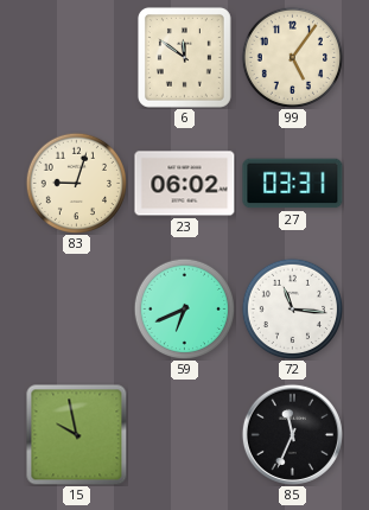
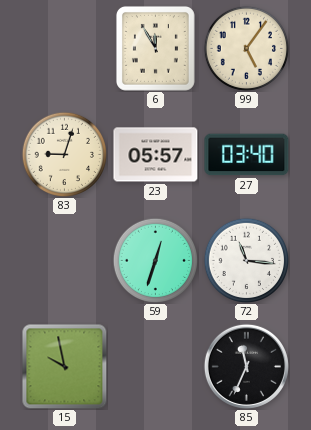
6: 11:51 -> 11:55
23: 06:02 -> 05:57
27: 03:31 -> 03:40
59: 6:41 -> 12:33
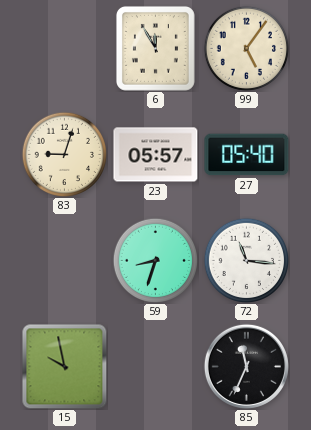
27: 03:40 -> 05:40
59: 12:33 -> 8:33
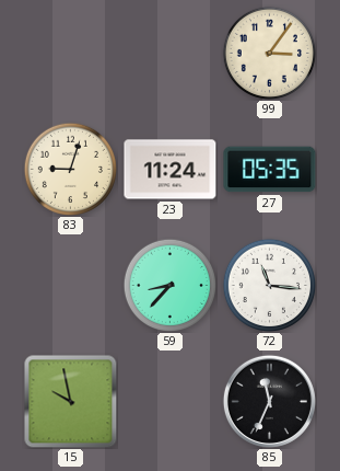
6: 11:55 -> none
99: 5:06 -> 3:06
23: 05:57 -> 11:24
27: 05:40 -> 05:35
59: 8:33 -> 8:37
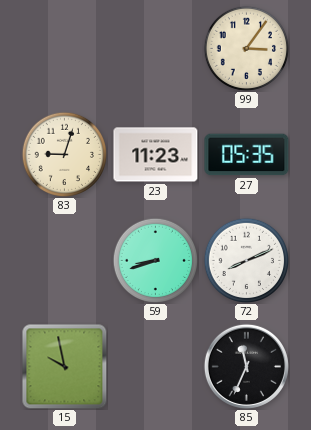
23: 11:24 -> 11:23
59: 8:37 -> 8:42
72: 11:16 -> 8:11
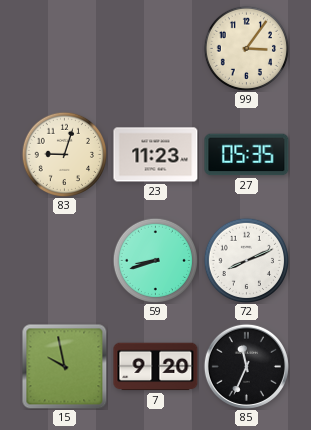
7: none -> 9:20
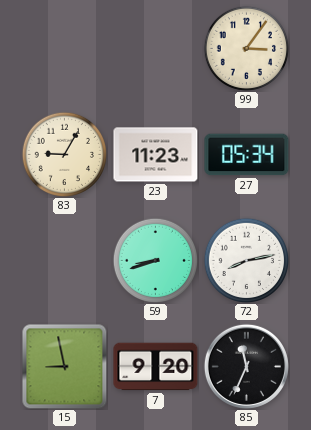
83: 9:03 -> 9:05
27: 05:35 -> 05:34
72: 8:11 -> 8:13
15: 9:58 -> 8:58
